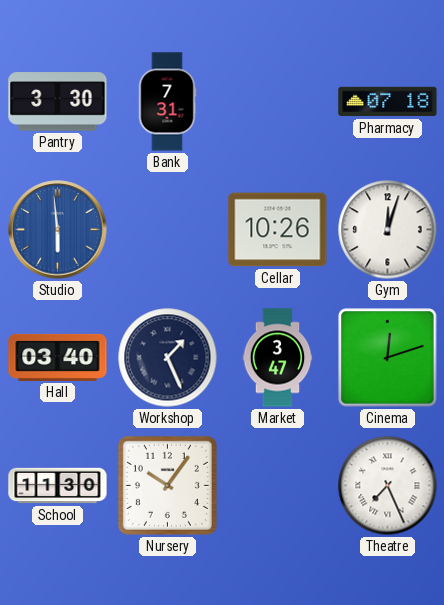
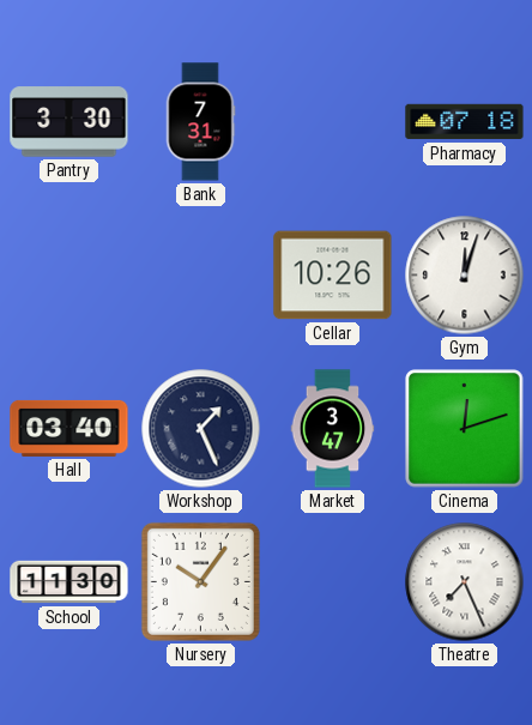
Studio: 5:59 -> none
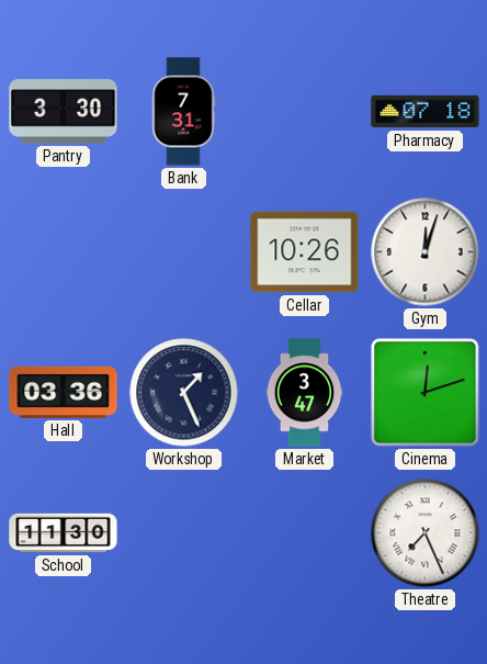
Hall: 03:40 -> 03:36
Nursery: 10:06 -> none
